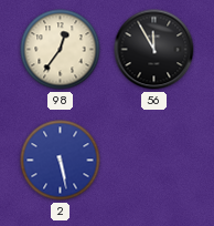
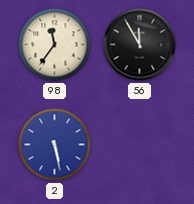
98: 12:36 -> 11:36
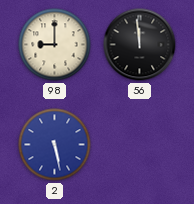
98: 11:36 -> 9:00
56: 11:55 -> 11:59
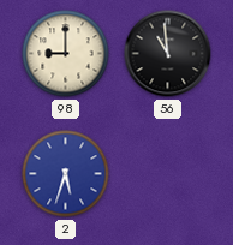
56: 11:59 -> 10:59
2: 5:28 -> 5:33
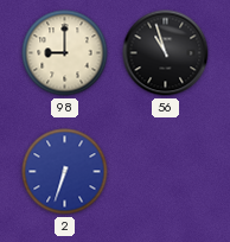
56: 10:59 -> 10:57
2: 5:33 -> 6:33
